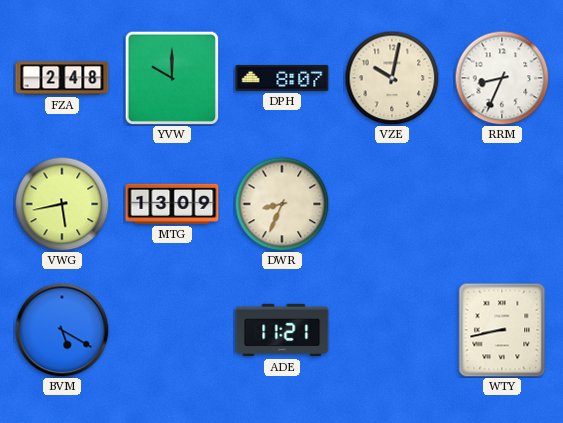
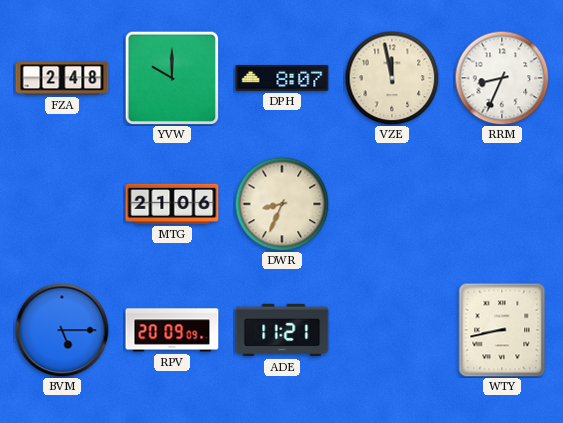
VZE: 10:02 -> 11:58
VWG: 5:43 -> none
MTG: 13:09 -> 21:06
BVM: 5:20 -> 5:15
RPV: none -> 20:09
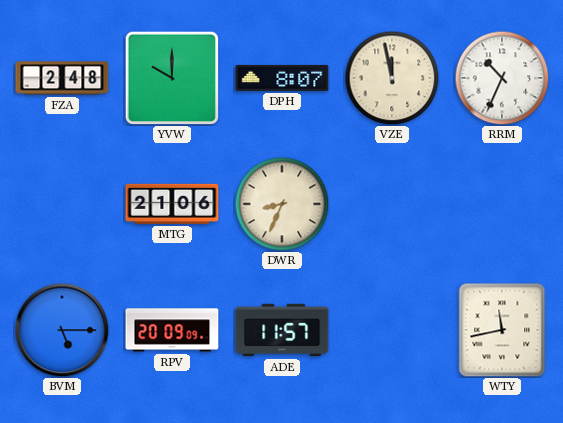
RRM: 8:34 -> 10:34
ADE: 11:21 -> 11:57
WTY: 8:43 -> 11:43
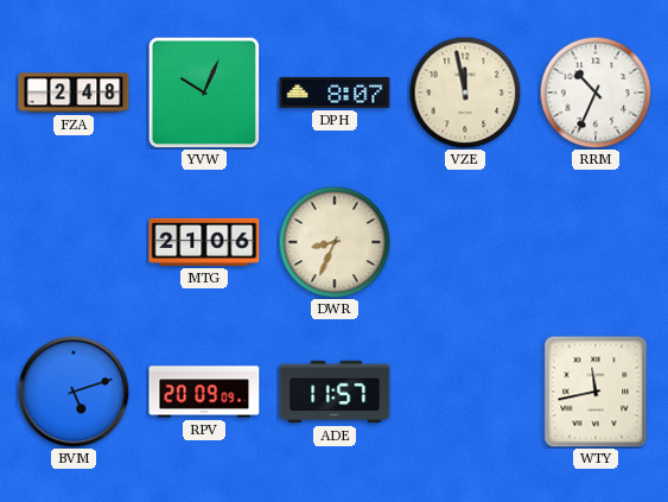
YVW: 10:00 -> 10:04
BVM: 5:15 -> 5:12
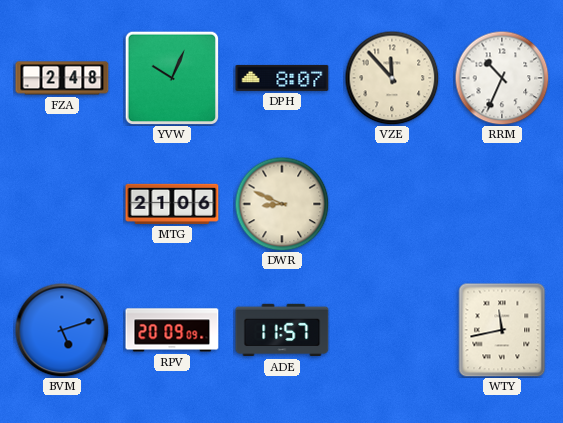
VZE: 11:58 -> 11:53
DWR: 8:34 -> 8:49
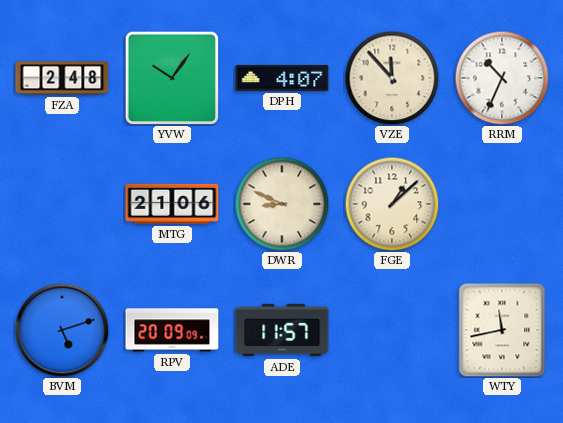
YVW: 10:04 -> 10:06
DPH: 8:07 -> 4:07
FGE: none -> 1:08
